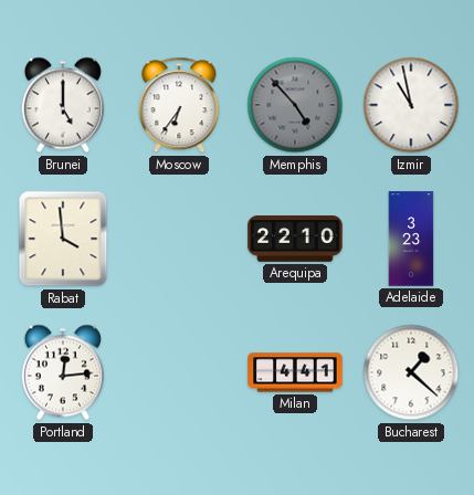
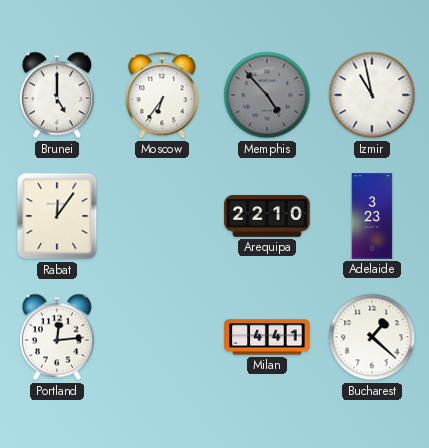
Rabat: 3:59 -> 12:06
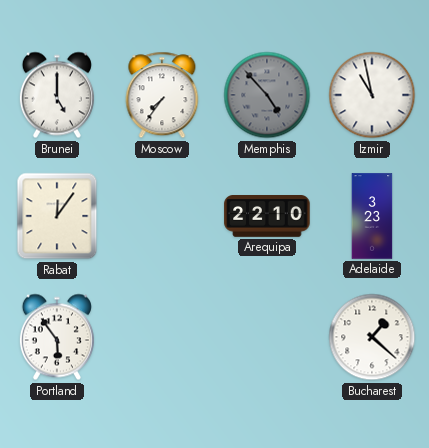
Moscow: 6:36 -> 7:36
Portland: 12:14 -> 5:54
Milan: 4:41 -> none
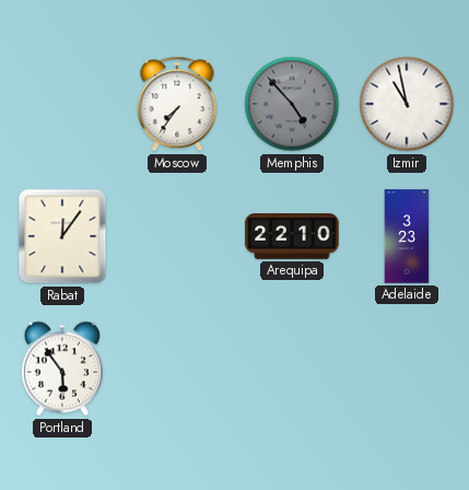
Brunei: 5:00 -> none
Bucharest: 1:22 -> none
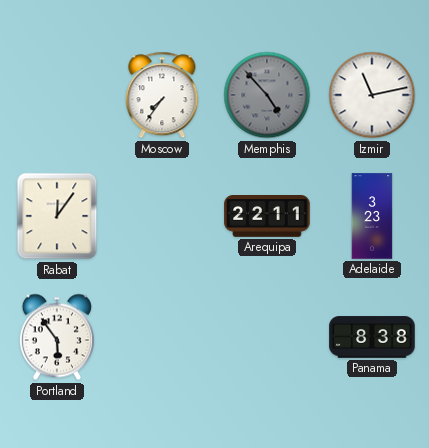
Izmir: 10:58 -> 11:13
Arequipa: 22:10 -> 22:11
Panama: none -> 8:38
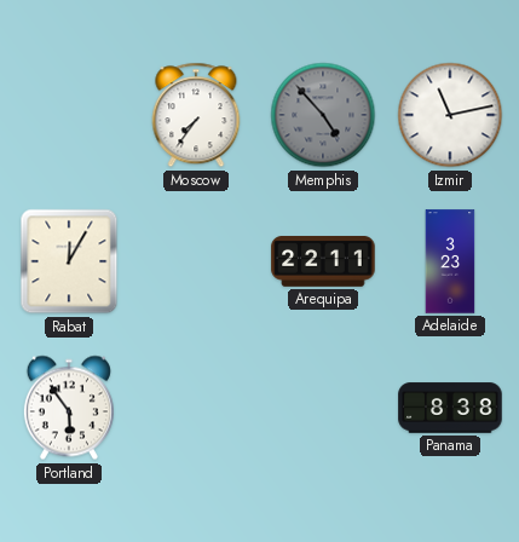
Rabat: 12:06 -> 12:05
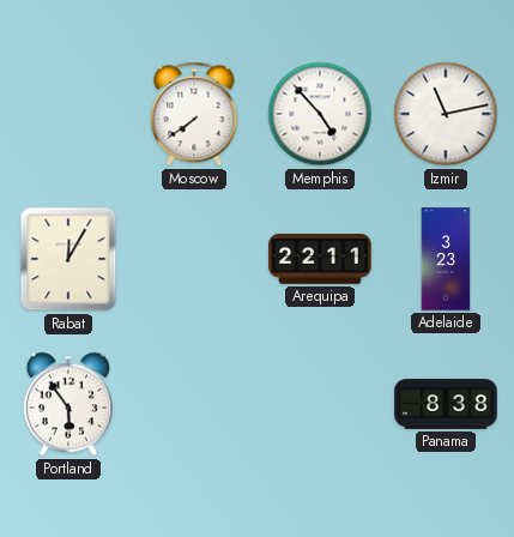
Moscow: 7:36 -> 7:39
Memphis dial: grey -> white
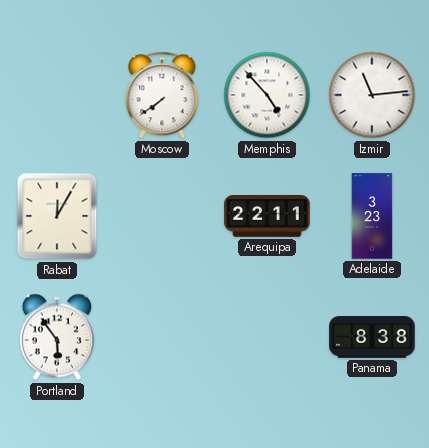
Izmir: 11:13 -> 11:14
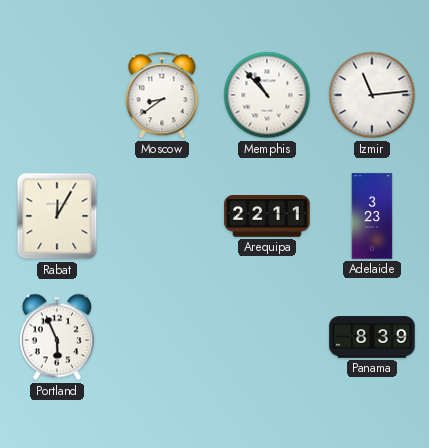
Moscow: 7:39 -> 8:39
Memphis: 4:53 -> 10:53
Portland: 5:54 -> 5:56
Panama: 8:38 -> 8:39
